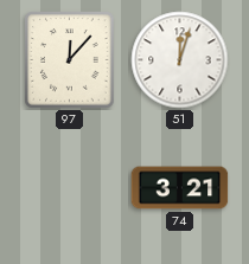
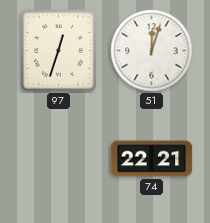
97: 12:07 -> 12:33
74: 3:21 -> 22:21
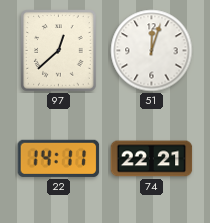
97: 12:33 -> 12:38
22: none -> 14:11
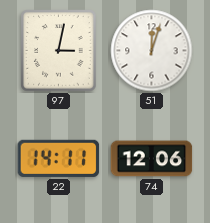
97: 12:38 -> 3:02
74: 22:21 -> 12:06
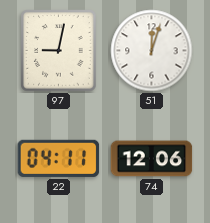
97: 3:02 -> 9:02
22: 14:11 -> 04:11
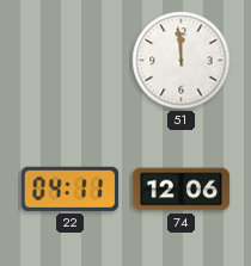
97: 9:02 -> none
51: 12:03 -> 11:59
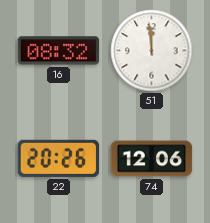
16: none -> 08:32
22: 04:11 -> 20:26
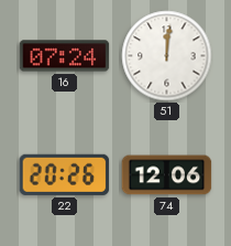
16: 08:32 -> 07:24
51: 11:59 -> 12:01
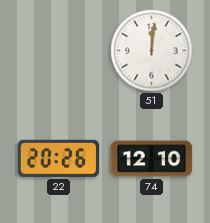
16: 07:24 -> none
74: 12:06 -> 12:10
